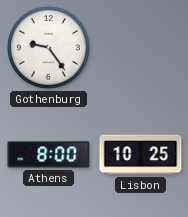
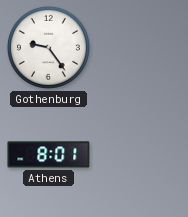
Athens: 8:00 -> 8:01
Lisbon: 10:25 -> none
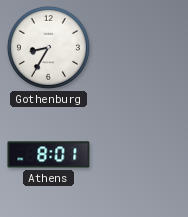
Gothenburg: 9:24 -> 8:35
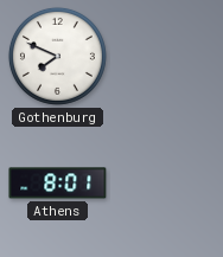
Gothenburg: 8:35 -> 7:49
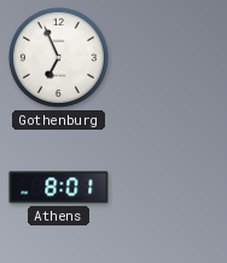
Gothenburg: 7:49 -> 6:56
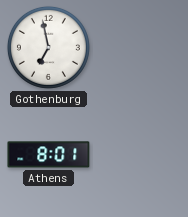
Gothenburg: 6:56 -> 6:58
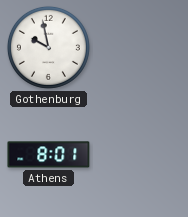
Gothenburg: 6:58 -> 9:58
